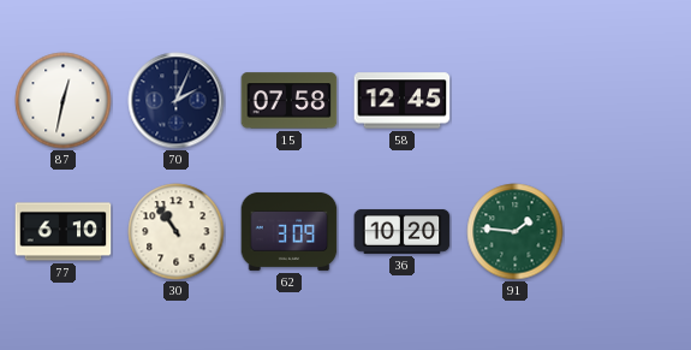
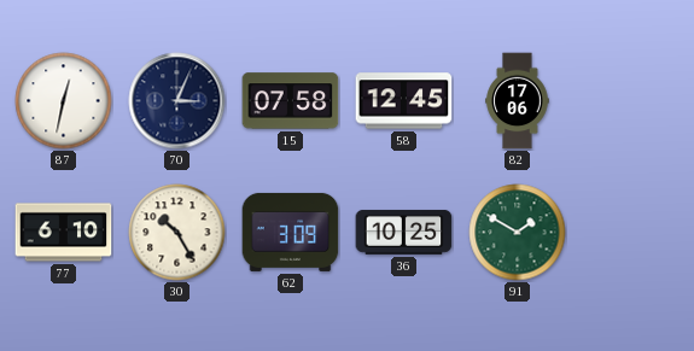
70: 2:04 -> 3:04
82: none -> 17:06
30: 10:54 -> 10:25
36: 10:20 -> 10:25
91: 1:46 -> 1:50
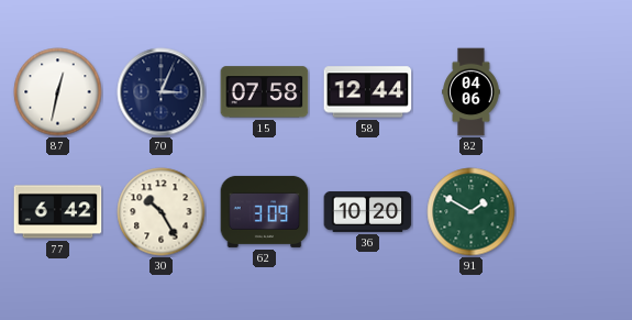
58: 12:45 -> 12:44
82: 17:06 -> 04:06
77: 6:10 -> 6:42
36: 10:25 -> 10:20
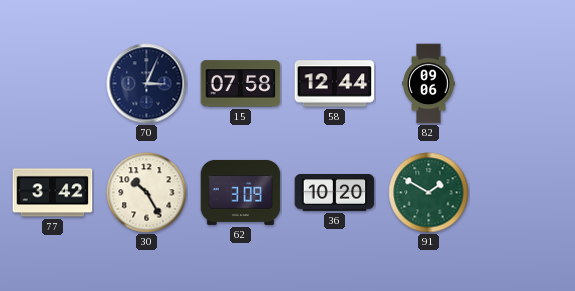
87: 12:32 -> none
82: 04:06 -> 09:06
77: 6:42 -> 3:42
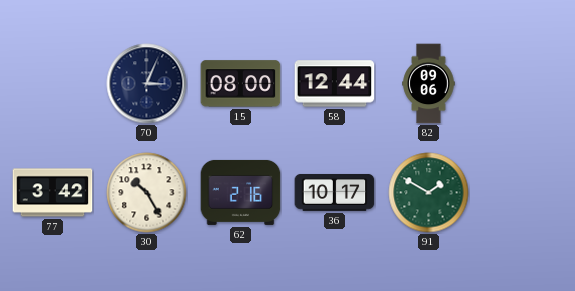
15: 07:58 -> 08:00
62: 3:09 -> 2:16
36: 10:20 -> 10:17
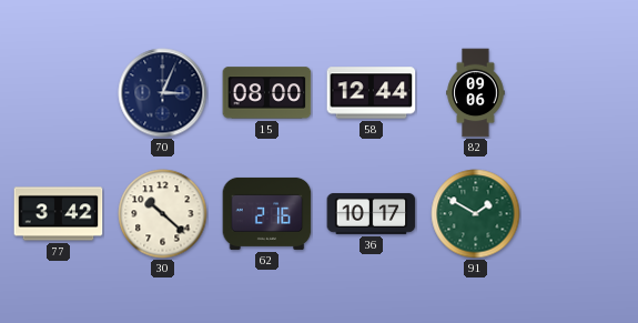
30: 10:25 -> 10:22
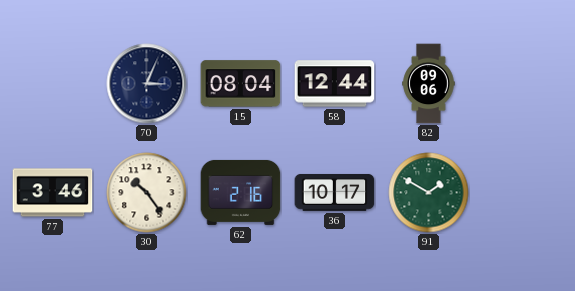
15: 08:00 -> 08:04
77: 3:42 -> 3:46
30: 10:22 -> 10:24
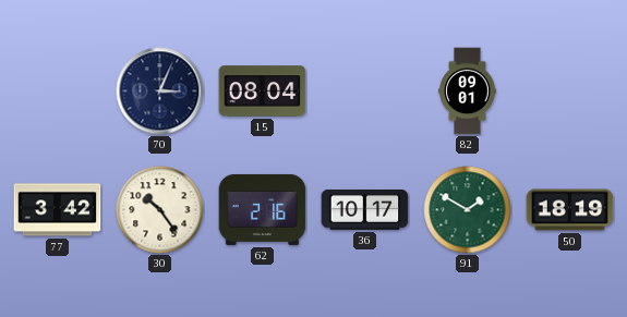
58: 12:44 -> none
82: 09:06 -> 09:01
77: 3:46 -> 3:42
50: none -> 18:19
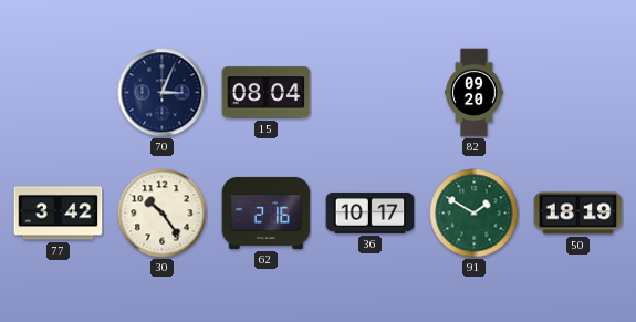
82: 09:01 -> 09:20
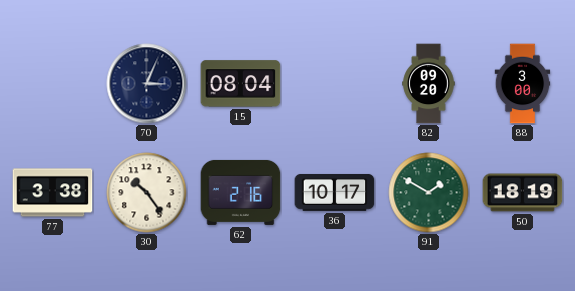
88: none -> 3:00
77: 3:42 -> 3:38
